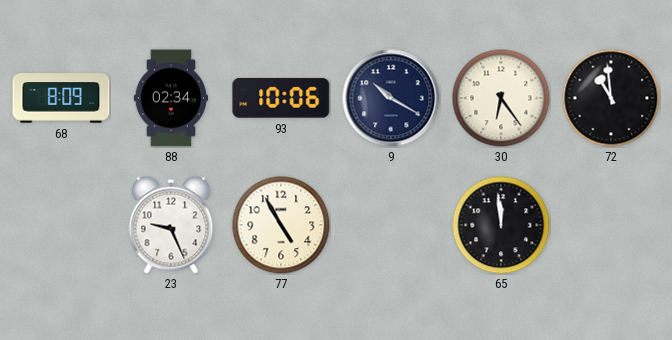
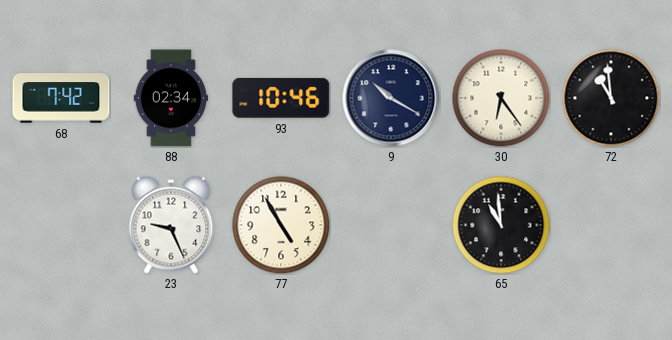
68: 8:09 -> 7:42
93: 10:06 -> 10:46
65: 11:59 -> 10:59
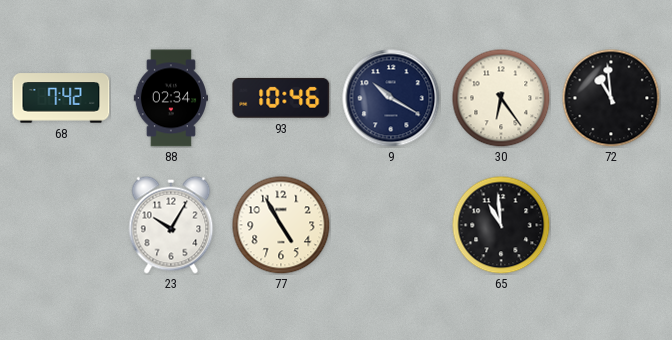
23: 9:26 -> 10:05
